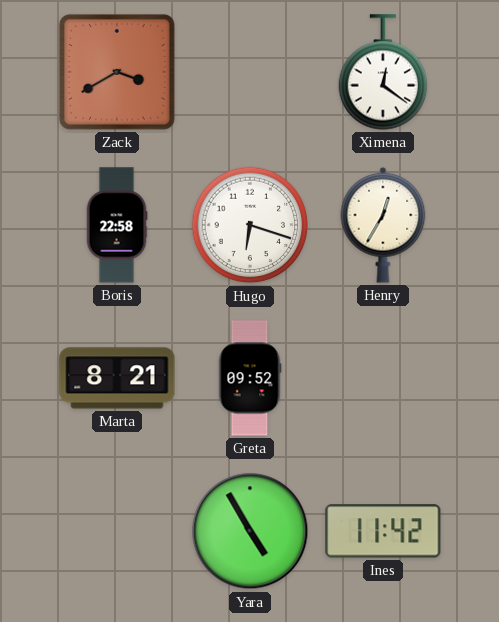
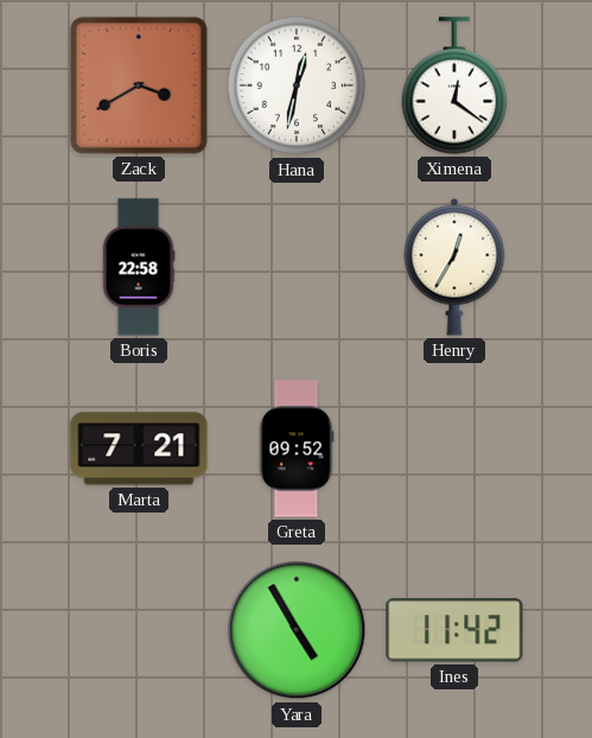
Hana: none -> 12:32
Hugo: 6:18 -> none
Marta: 8:21 -> 7:21
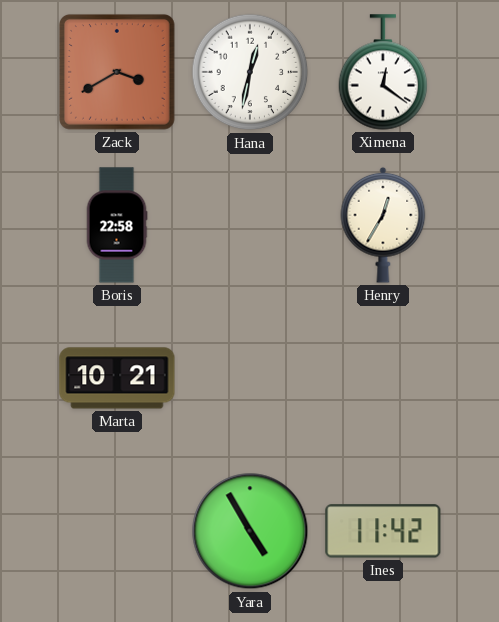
Marta: 7:21 -> 10:21
Greta: 09:52 -> none
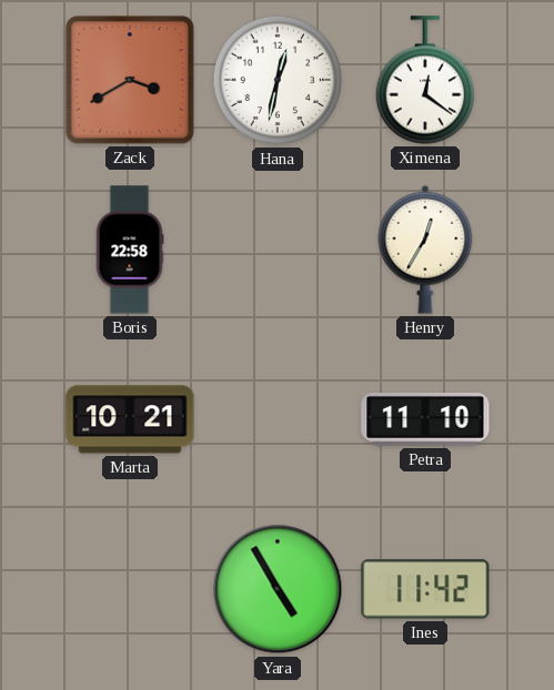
Petra: none -> 11:10
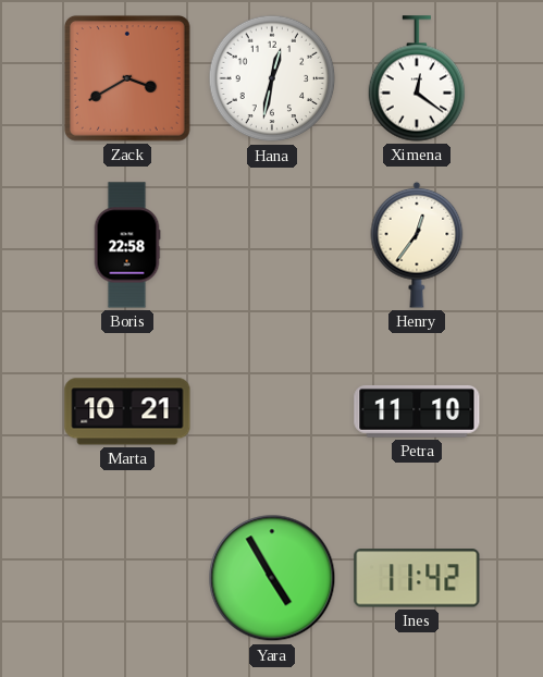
Henry: 12:35 -> 12:36
